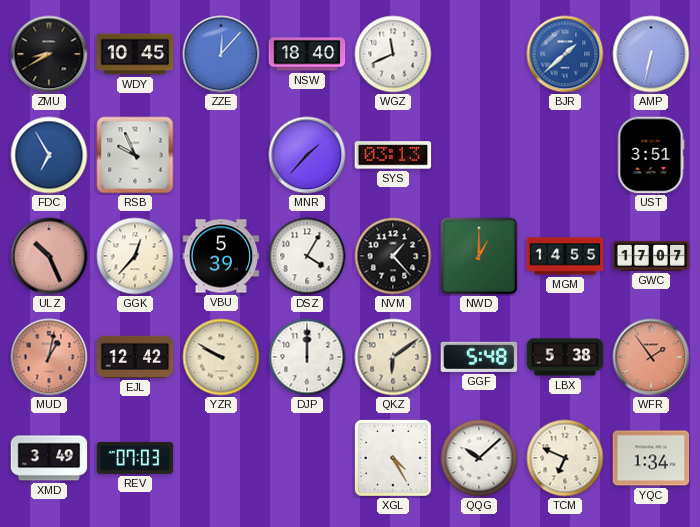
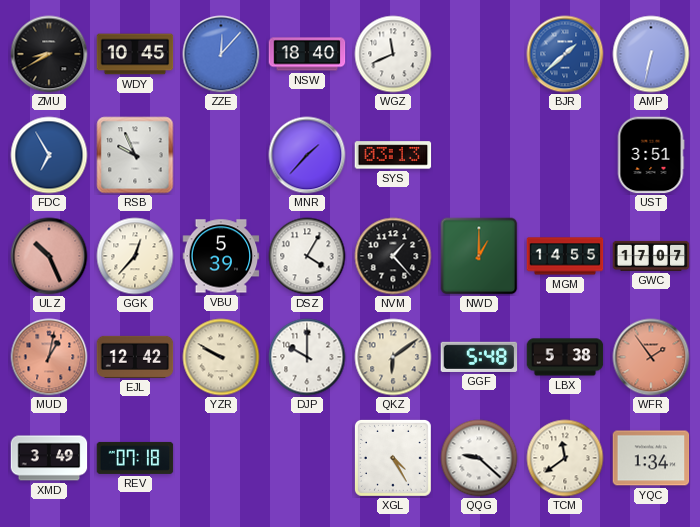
DJP: 12:00 -> 10:00
REV: 07:03 -> 07:18
QQG: 10:08 -> 9:22
TCM: 6:49 -> 11:39
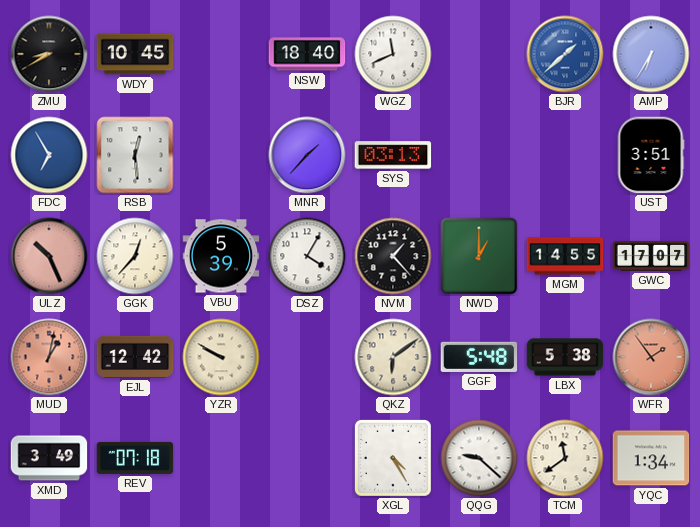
ZZE: 12:07 -> none
AMP: 6:32 -> 6:35
RSB: 9:56 -> 12:29
DJP: 10:00 -> none
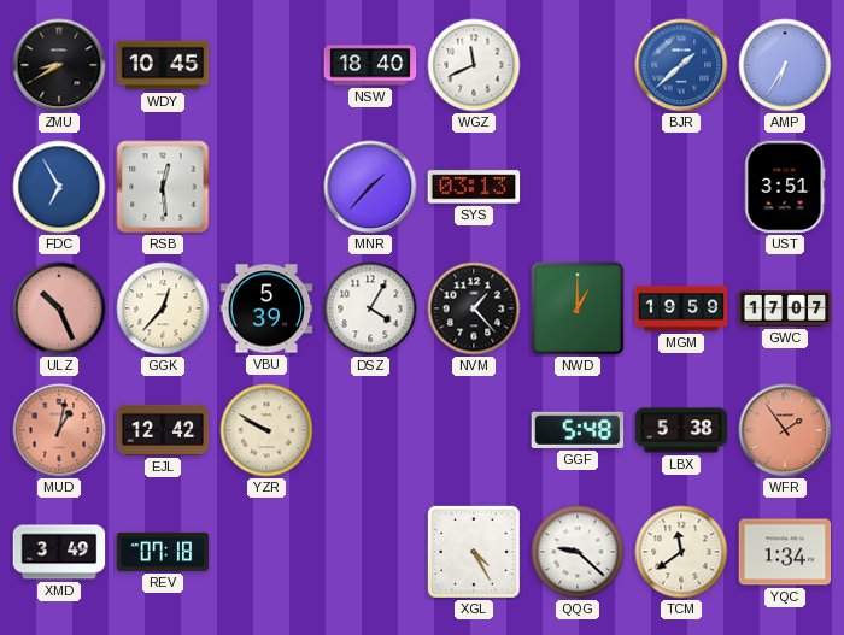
MGM: 14:55 -> 19:59
QKZ: 6:09 -> none
